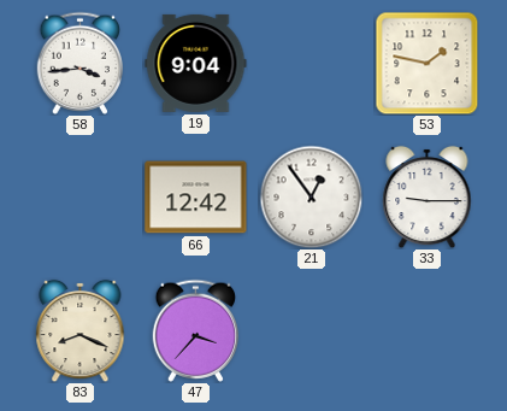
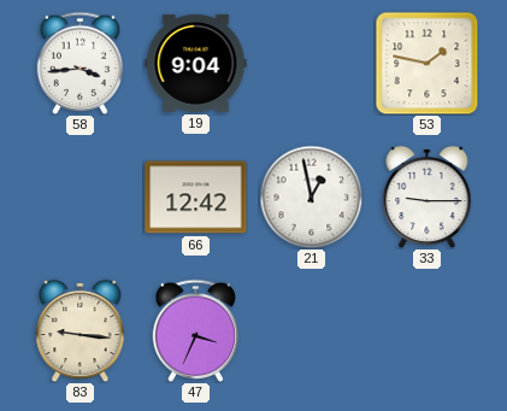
21: 12:54 -> 12:58
83: 8:19 -> 9:16
47: 3:37 -> 3:34
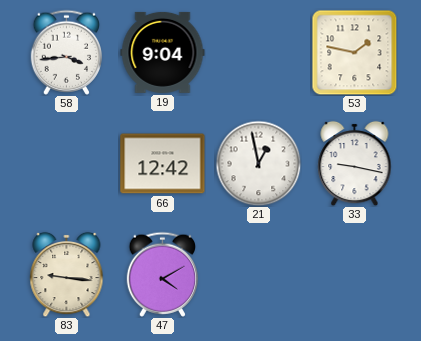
33: 9:15 -> 9:17
47: 3:34 -> 4:10
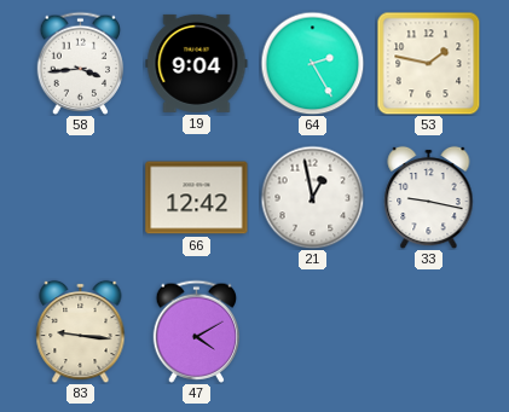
64: none -> 2:25
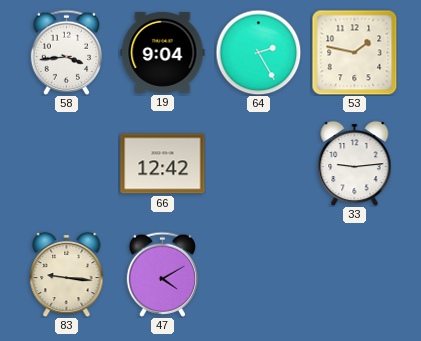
21: 12:58 -> none
33: 9:17 -> 9:14
